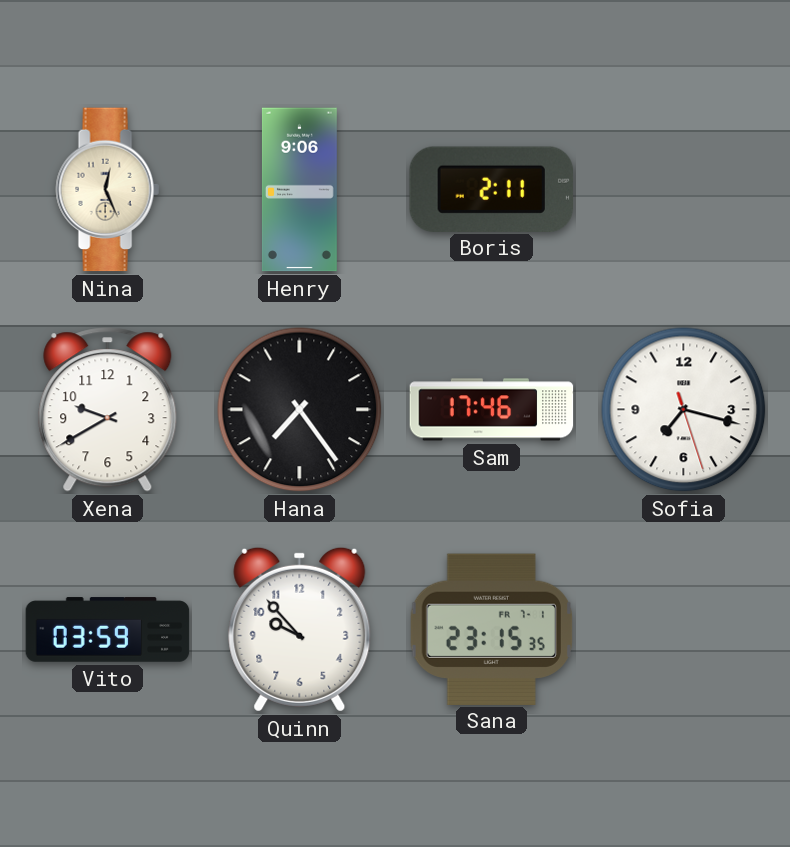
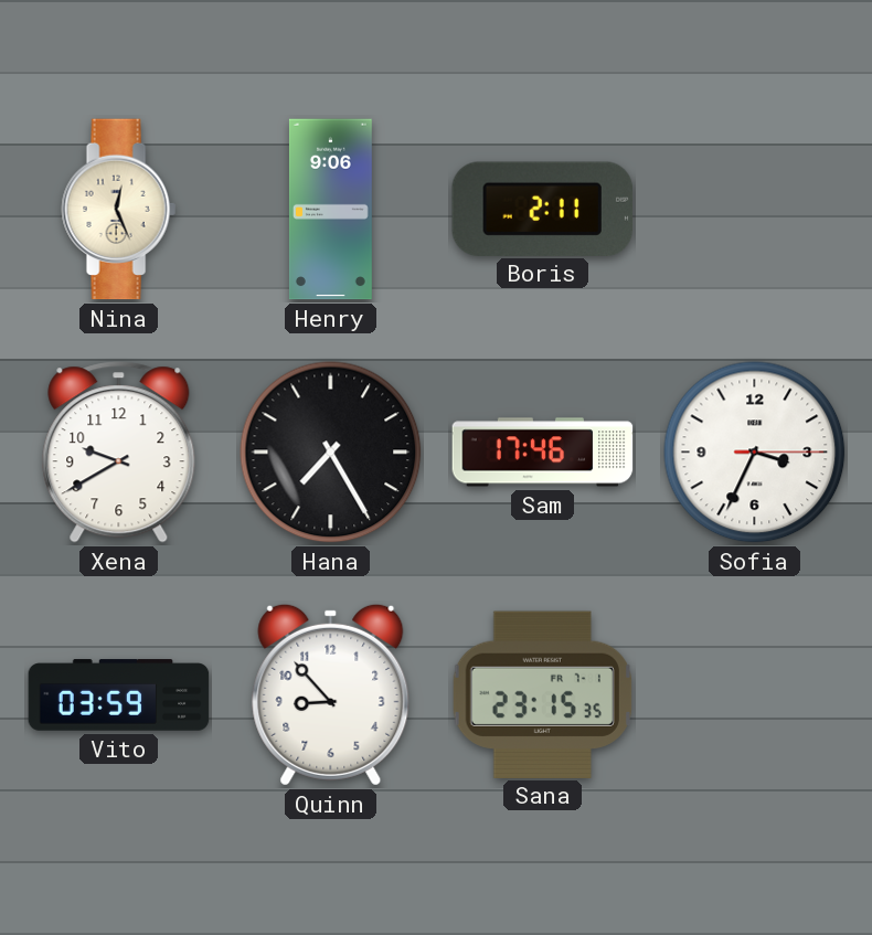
Hana: 7:24 -> 7:25
Sofia: 7:17 -> 3:34
Quinn: 9:53 -> 8:53
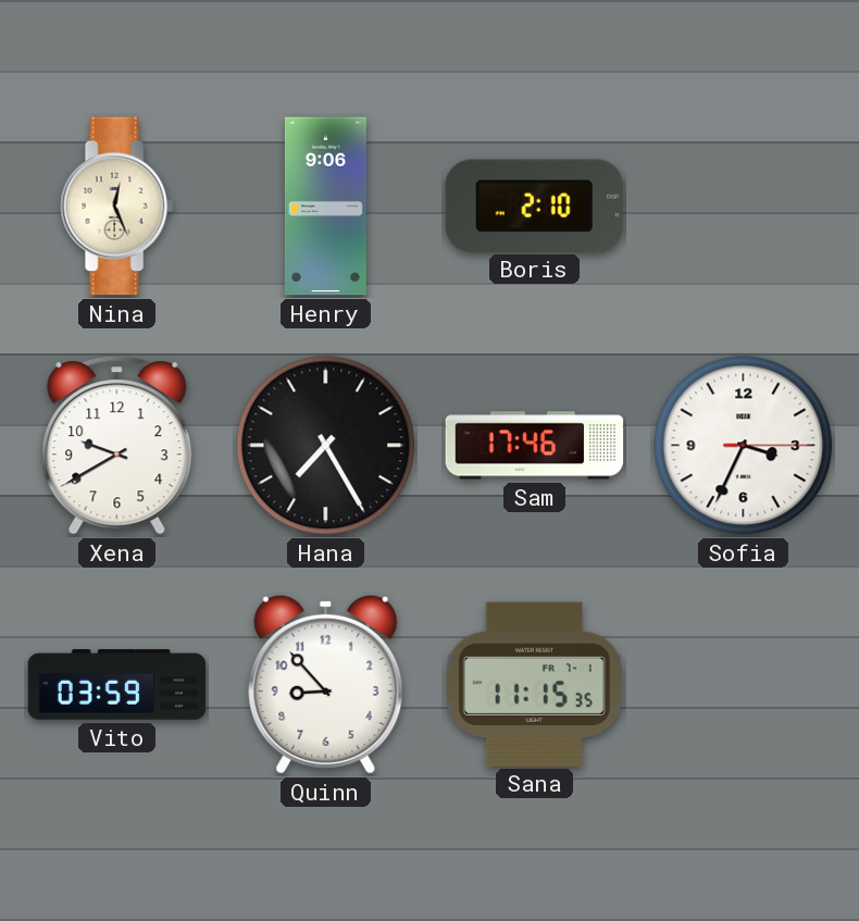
Boris: 2:11 -> 2:10
Sana: 23:15 -> 11:15
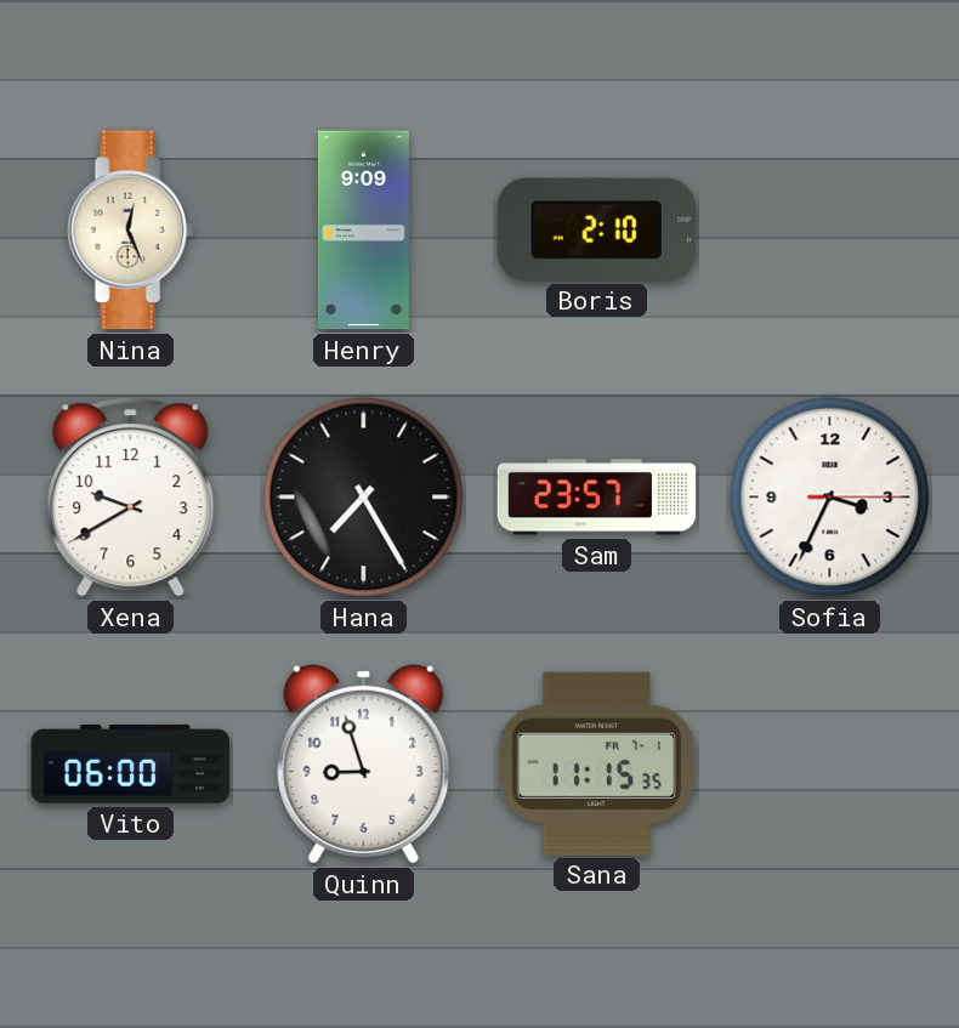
Henry: 9:06 -> 9:09
Sam: 17:46 -> 23:57
Vito: 03:59 -> 06:00
Quinn: 8:53 -> 8:57
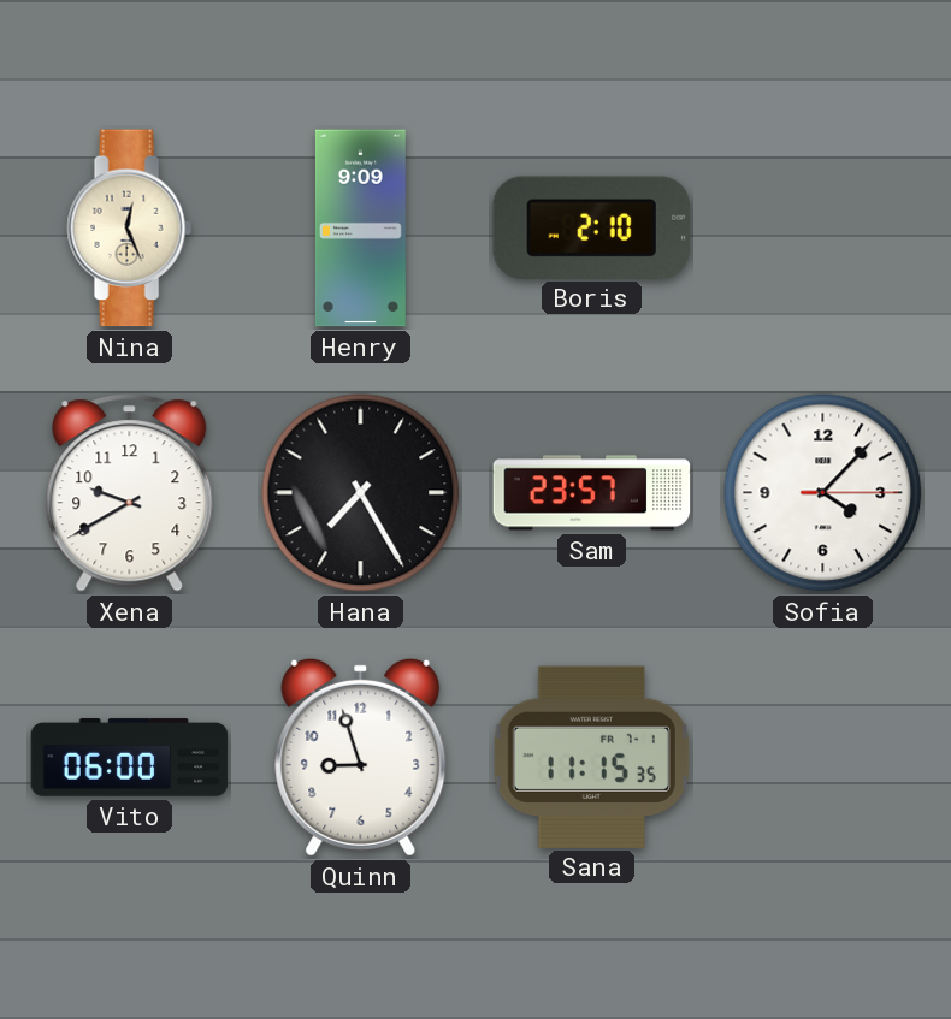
Sofia: 3:34 -> 4:07
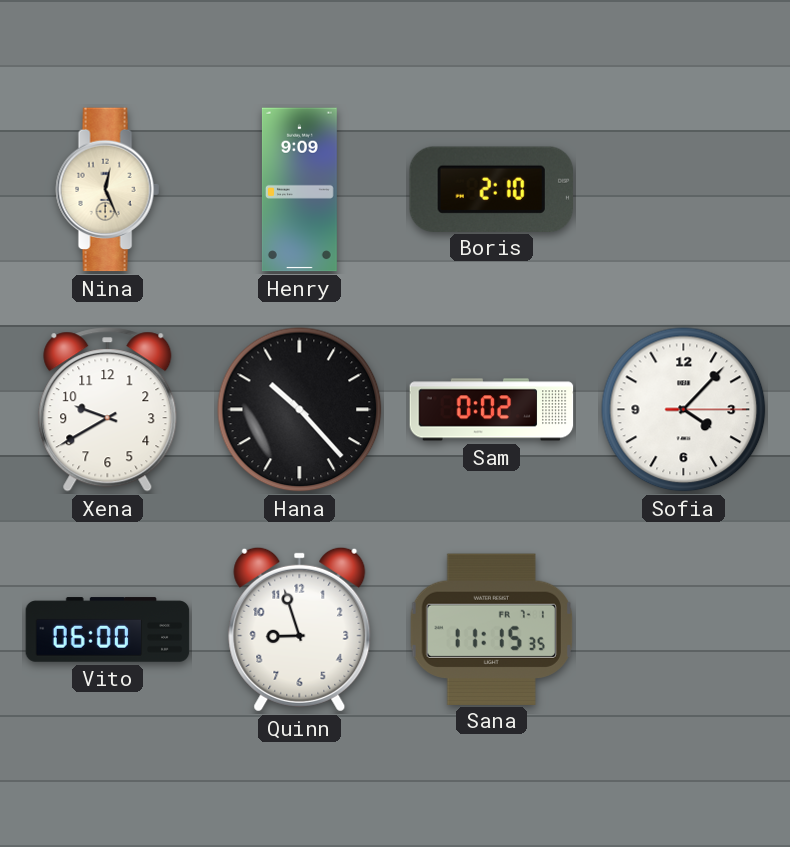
Hana: 7:25 -> 10:23
Sam: 23:57 -> 0:02
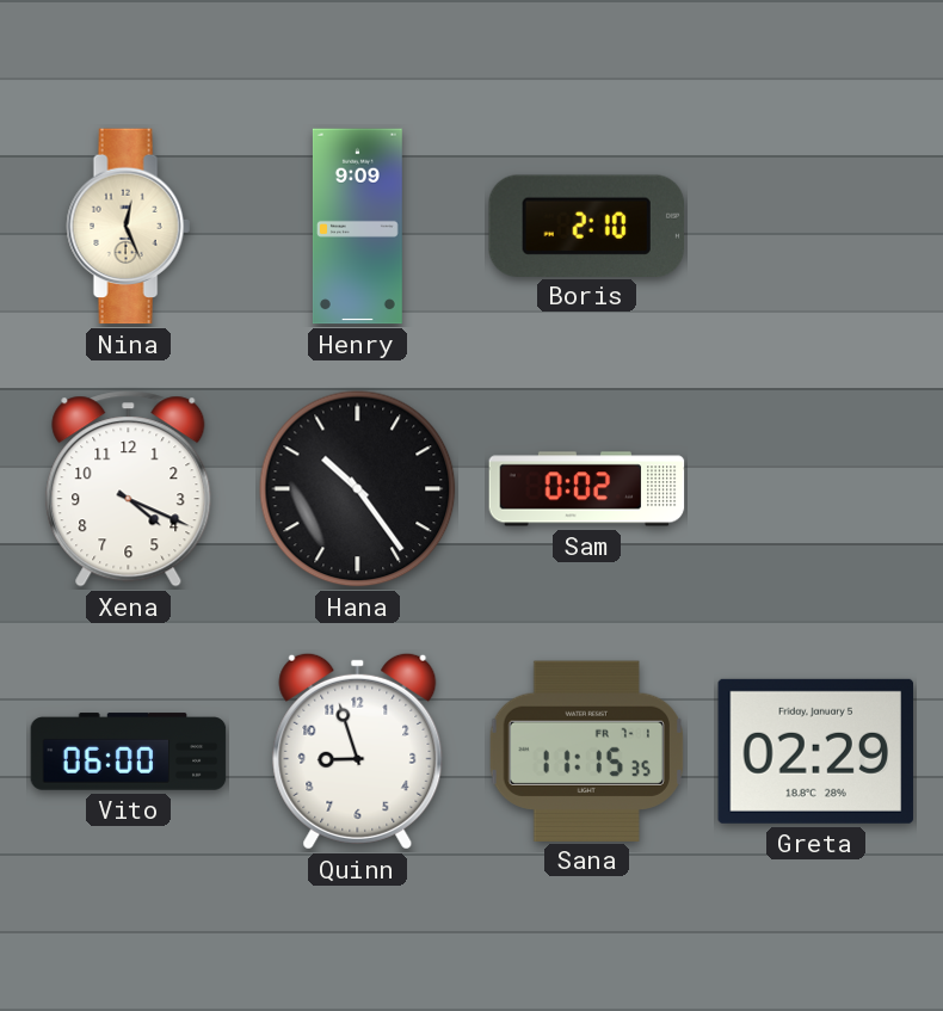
Xena: 9:40 -> 4:19
Hana: 10:23 -> 10:24
Sofia: 4:07 -> none
Greta: none -> 02:29
